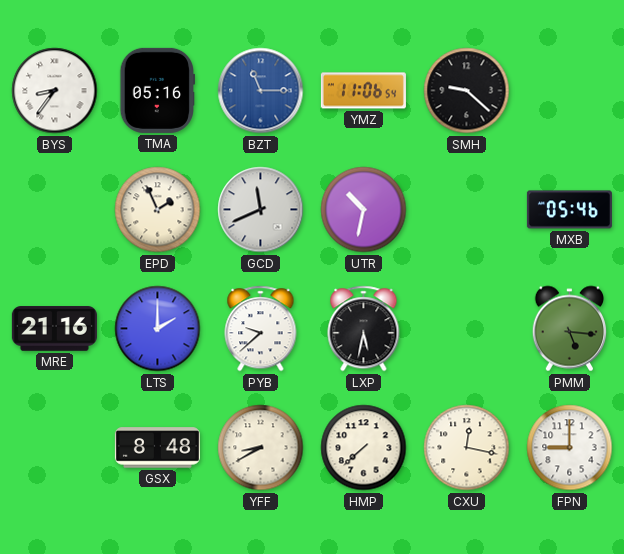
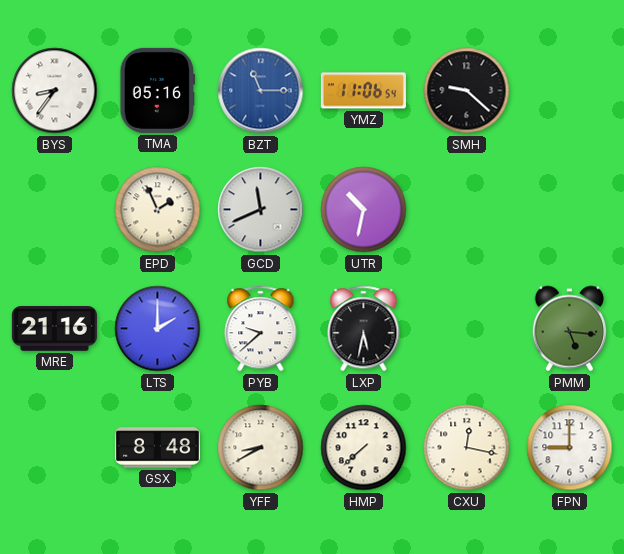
MXB: 05:46 -> none
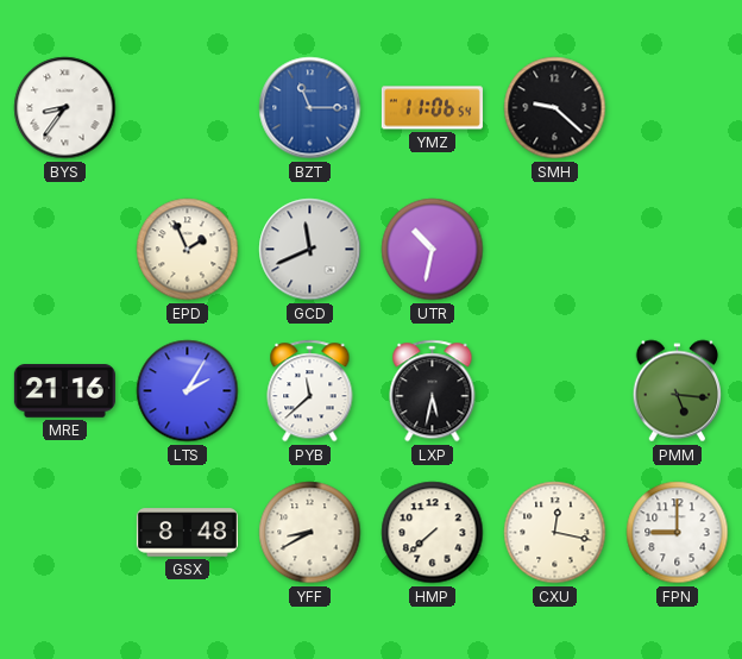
TMA: 05:16 -> none
LTS: 2:00 -> 2:05
PYB: 9:38 -> 11:38
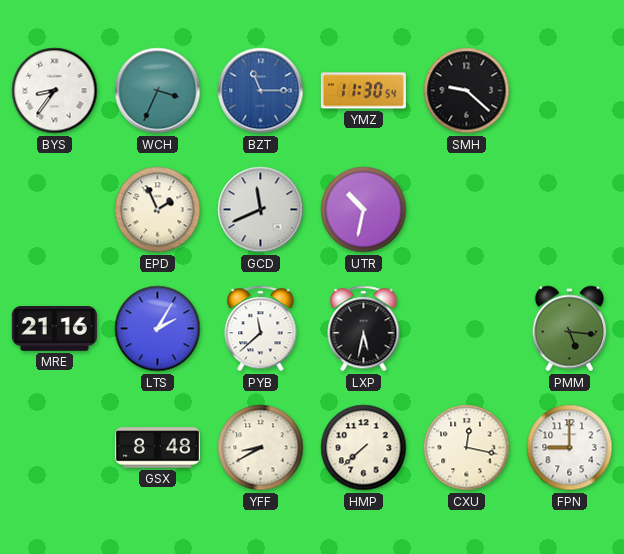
WCH: none -> 3:34
YMZ: 11:06 -> 11:30
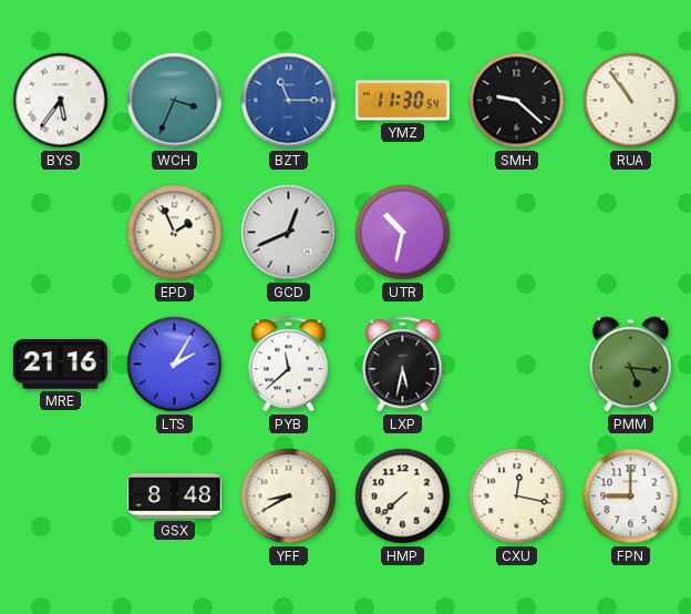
BYS: 8:36 -> 5:36
RUA: none -> 10:54
GCD: 11:41 -> 12:41
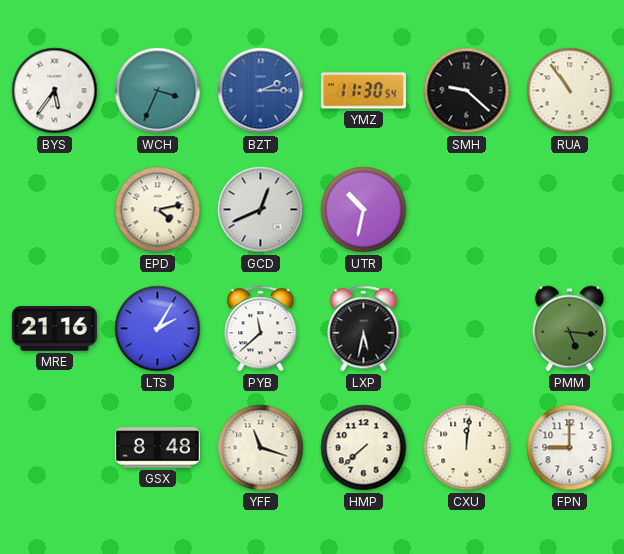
BZT: 11:15 -> 2:15
EPD: 1:56 -> 4:13
YFF: 8:40 -> 11:18
CXU: 12:17 -> 12:01
